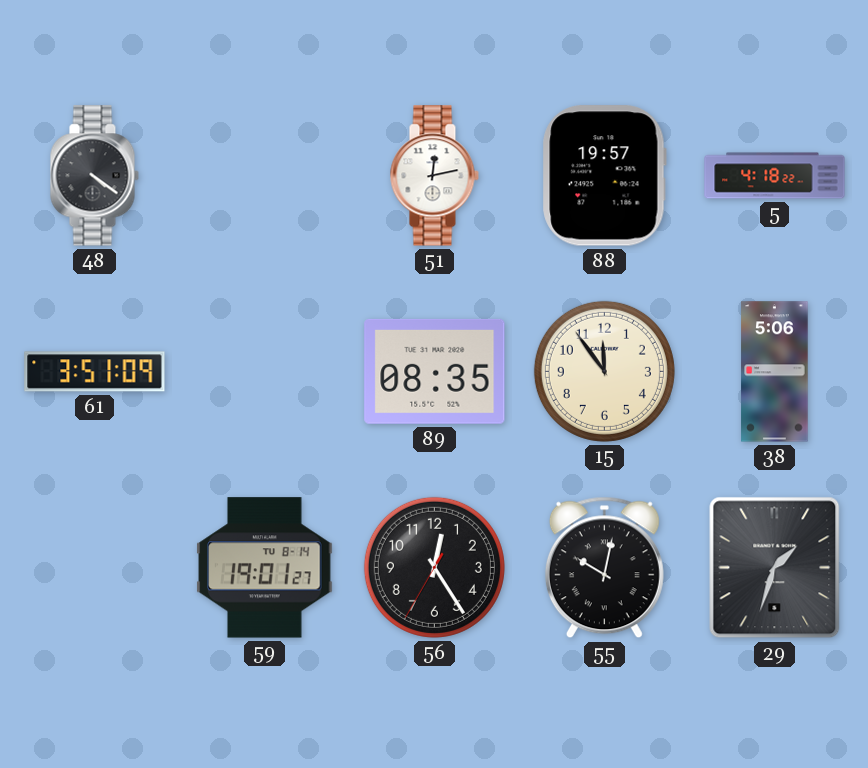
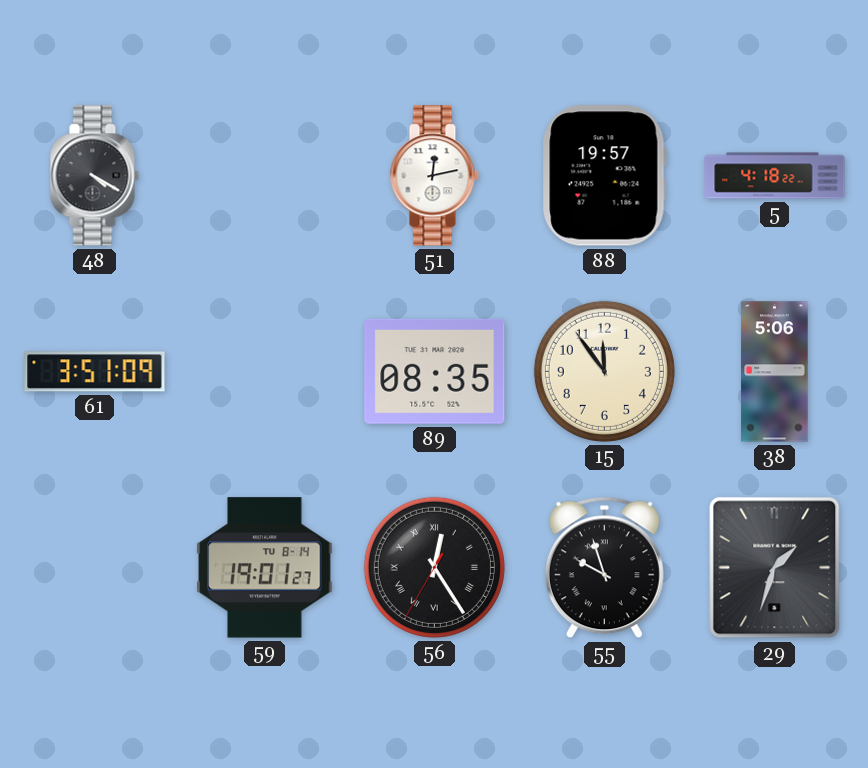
48: 4:21 -> 4:20
56 numerals: Arabic -> Roman
55: 10:02 -> 9:57
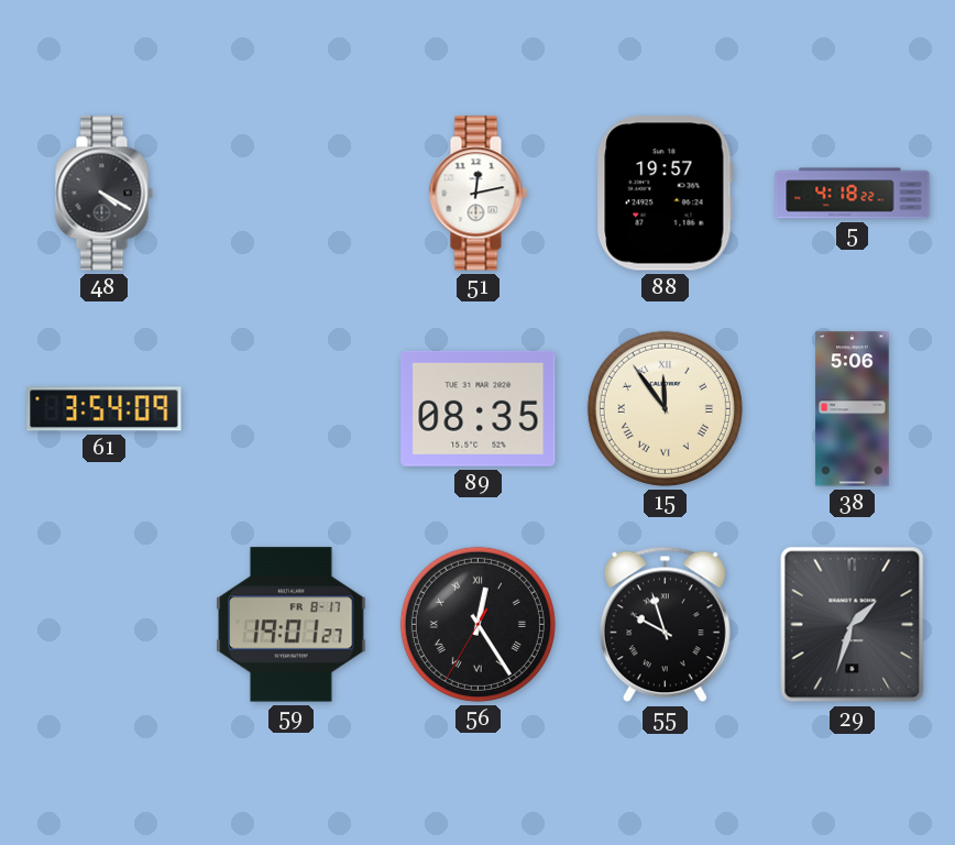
61: 3:51 -> 3:54
15 numerals: Arabic -> Roman
59 date: TU 8-14 -> FR 8-17
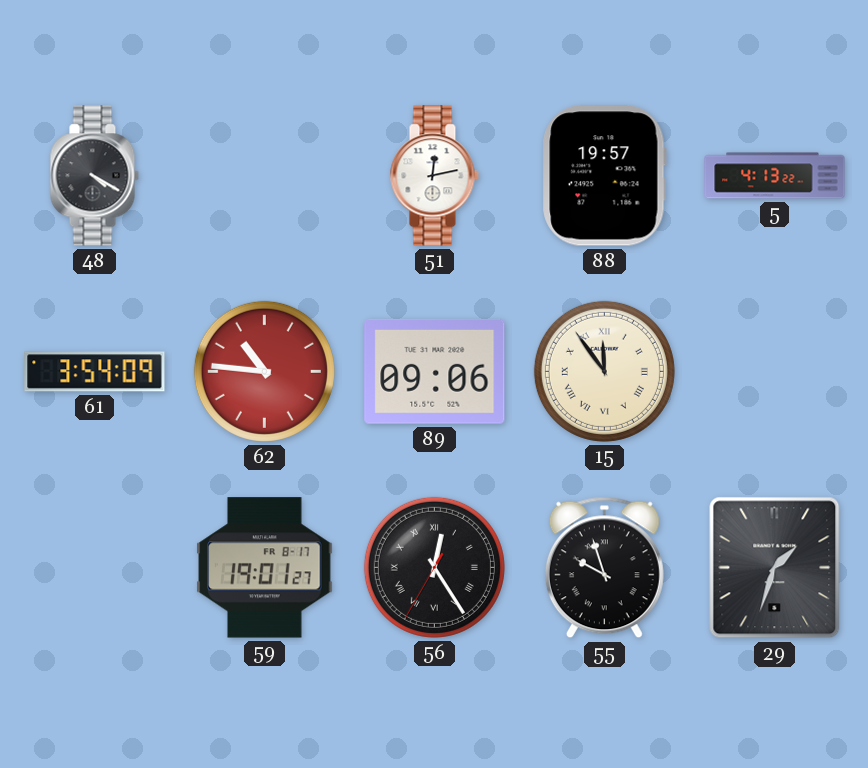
5: 4:18 -> 4:13
62: none -> 10:46
89: 08:35 -> 09:06
38: 5:06 -> none
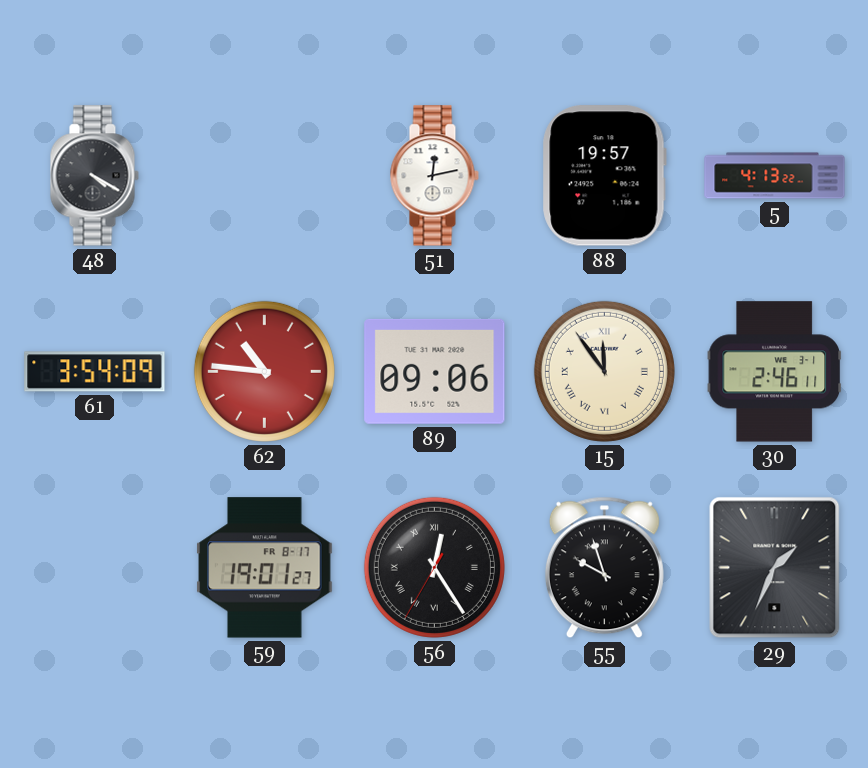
30: none -> 2:46
29: 1:33 -> 1:34
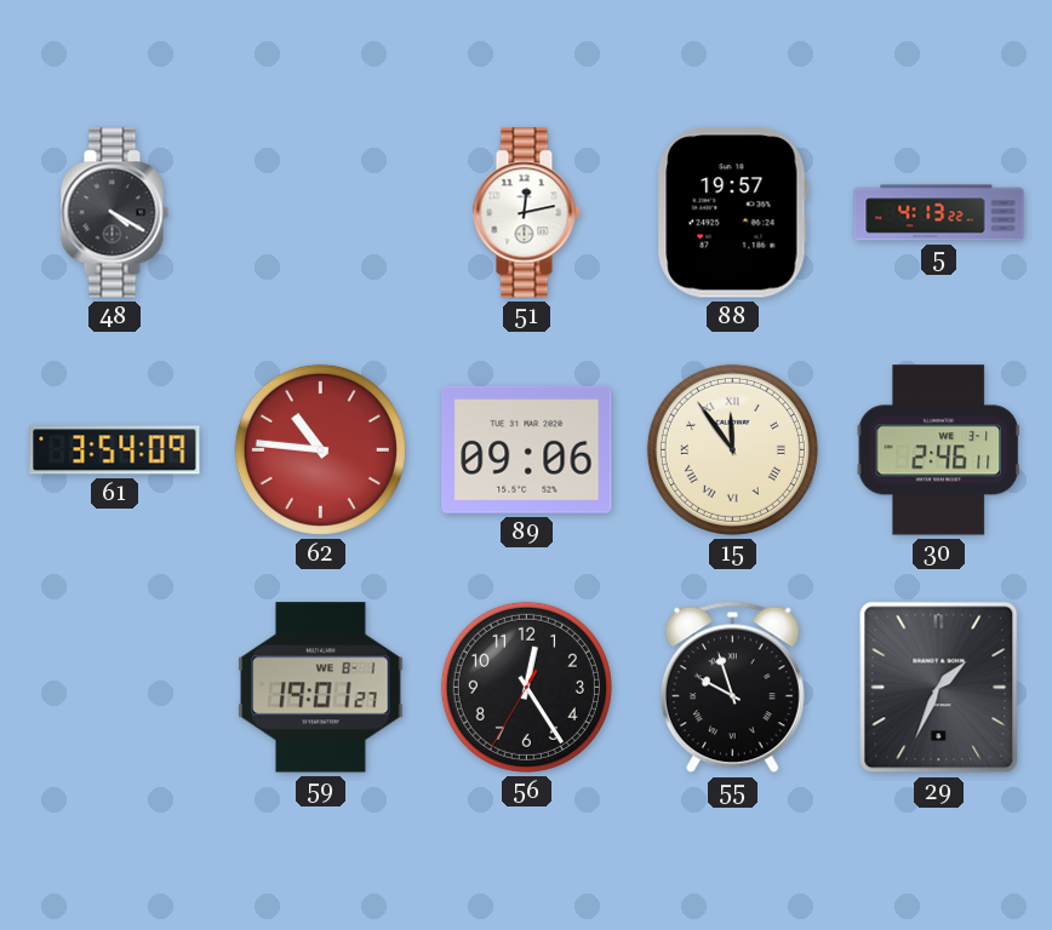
59 date: FR 8-17 -> WE 8-1
56 numerals: Roman -> Arabic
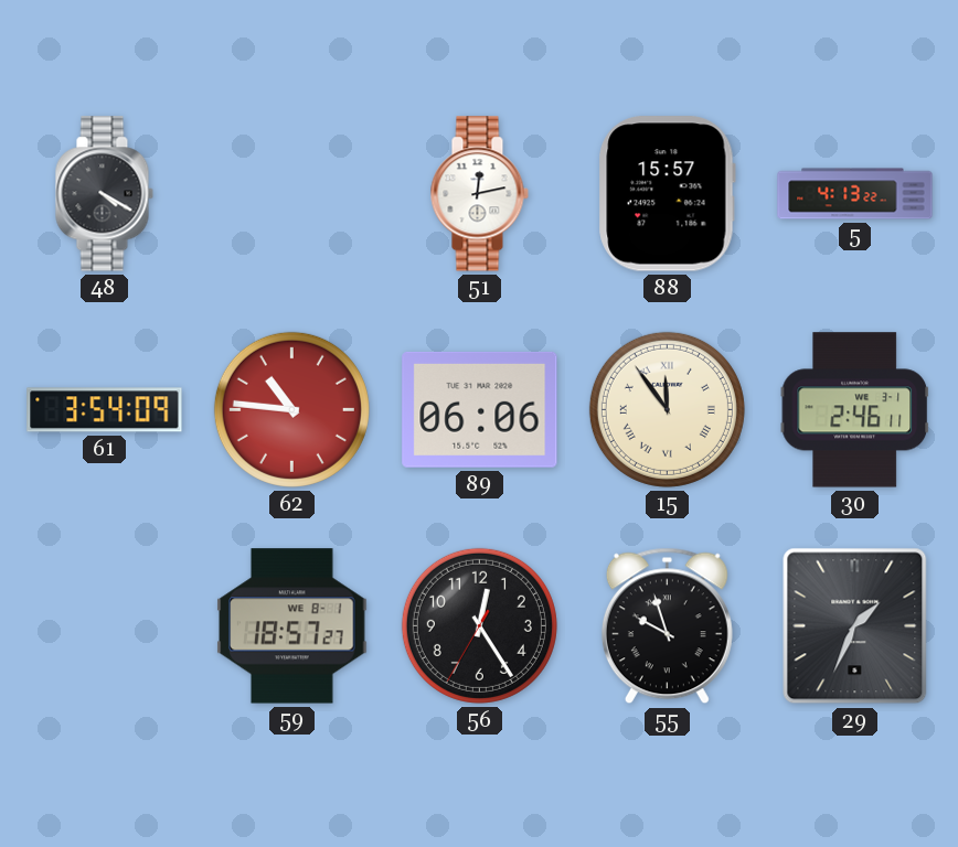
88: 19:57 -> 15:57
89: 09:06 -> 06:06
59: 19:01 -> 18:57
